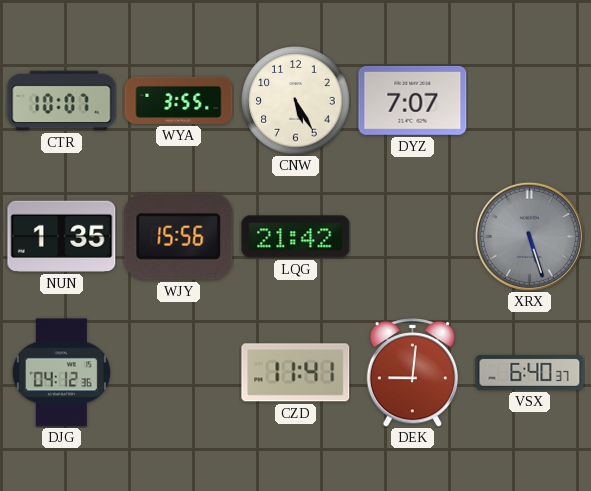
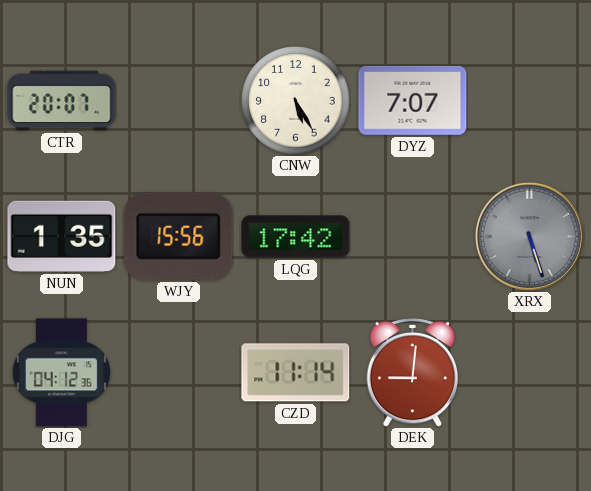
CTR: 10:07 -> 20:07
WYA: 3:55 -> none
LQG: 21:42 -> 17:42
CZD: 11:41 -> 11:14
VSX: 6:40 -> none
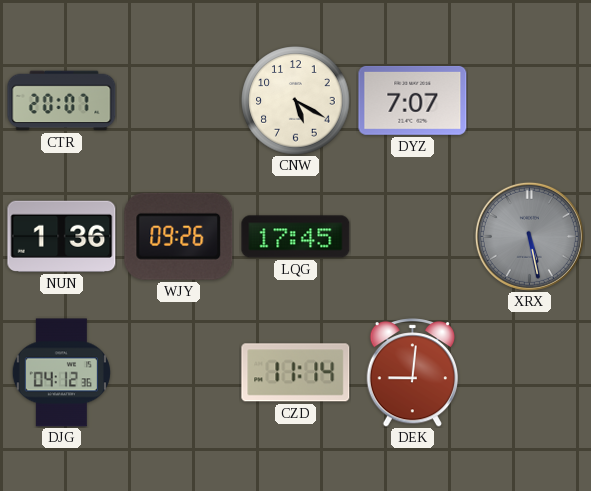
CNW: 5:25 -> 5:20
NUN: 1:35 -> 1:36
WJY: 15:56 -> 09:26
LQG: 17:42 -> 17:45
XRX: 5:27 -> 5:28
